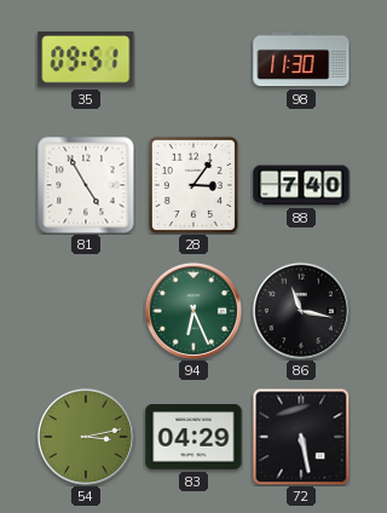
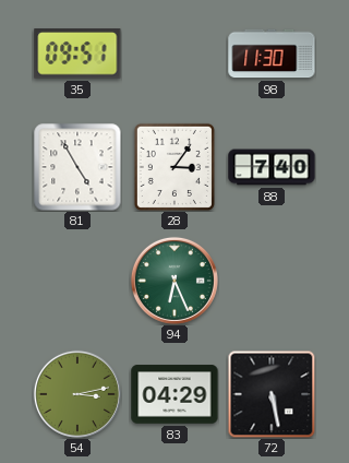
86: 11:17 -> none
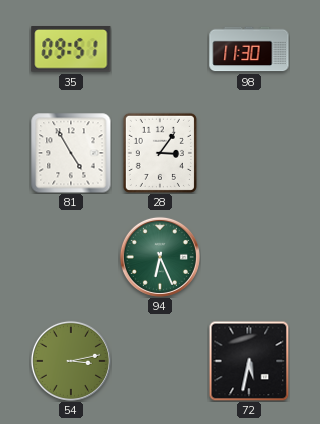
88: 7:40 -> none
83: 04:29 -> none
72: 5:28 -> 5:32
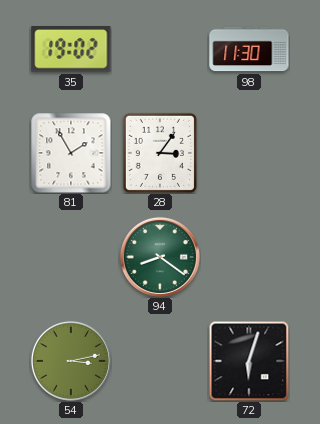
35: 09:51 -> 19:02
81: 4:55 -> 1:55
94: 6:26 -> 8:21
72: 5:32 -> 6:03
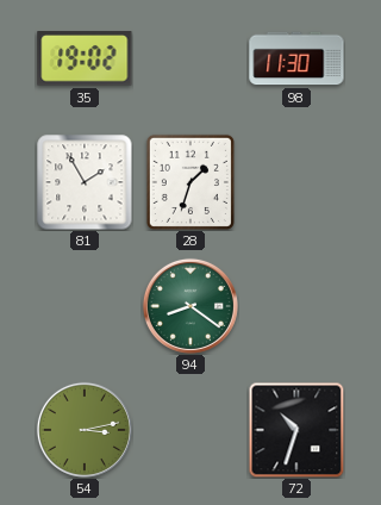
28: 3:06 -> 1:33
72: 6:03 -> 10:33
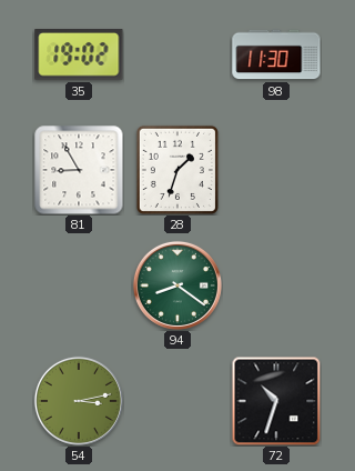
81: 1:55 -> 8:55
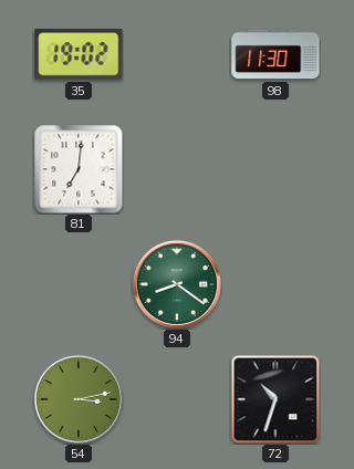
81: 8:55 -> 7:01
28: 1:33 -> none
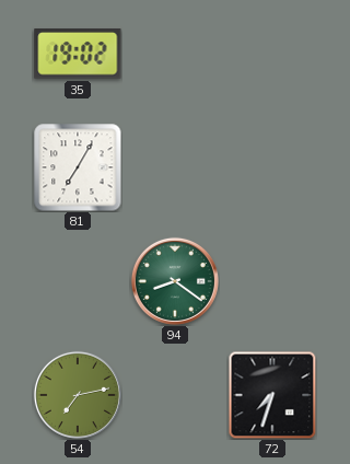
98: 11:30 -> none
81: 7:01 -> 7:05
54: 3:13 -> 7:13
72: 10:33 -> 7:33
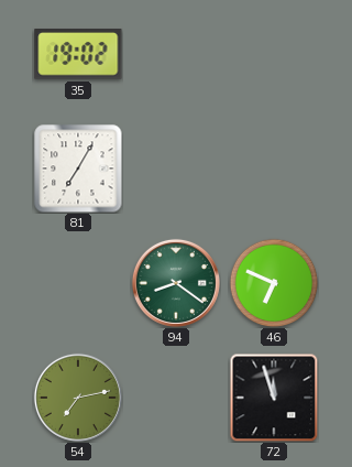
46: none -> 6:49
72: 7:33 -> 11:57
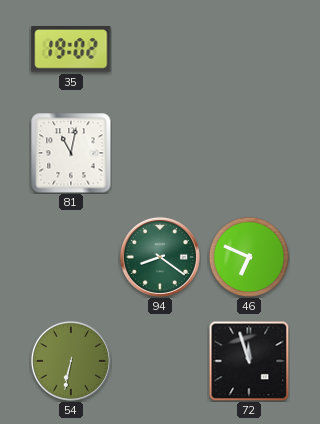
81: 7:05 -> 11:02
54: 7:13 -> 6:32
